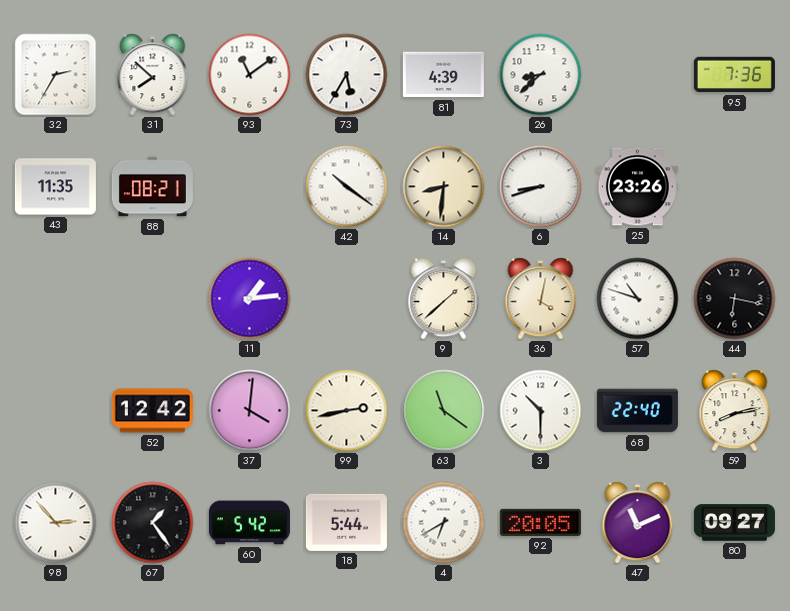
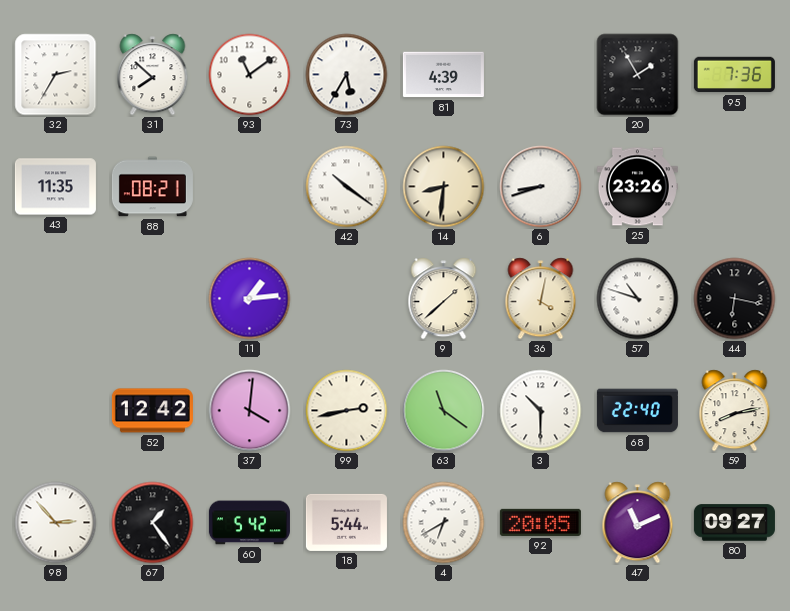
26: 8:38 -> none
20: none -> 1:55
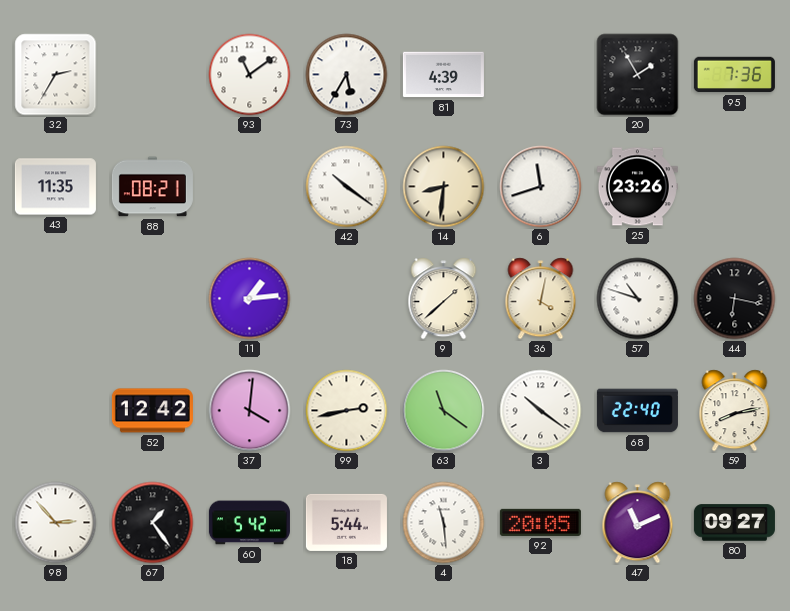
31: 7:52 -> none
6: 8:42 -> 11:42
3: 10:30 -> 10:21
4: 6:40 -> 11:29
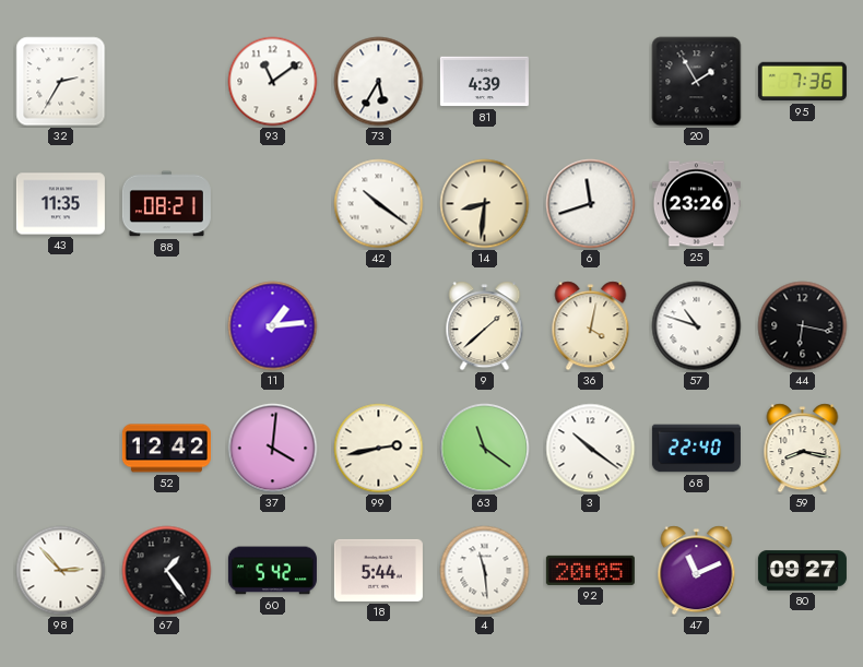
59: 8:13 -> 8:17
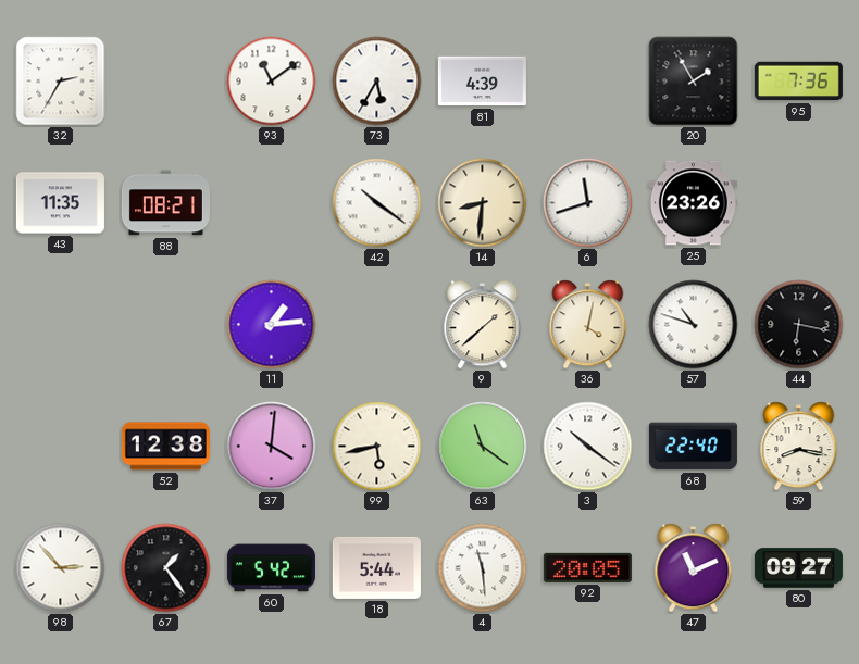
52: 12:42 -> 12:38
99: 2:43 -> 5:43
